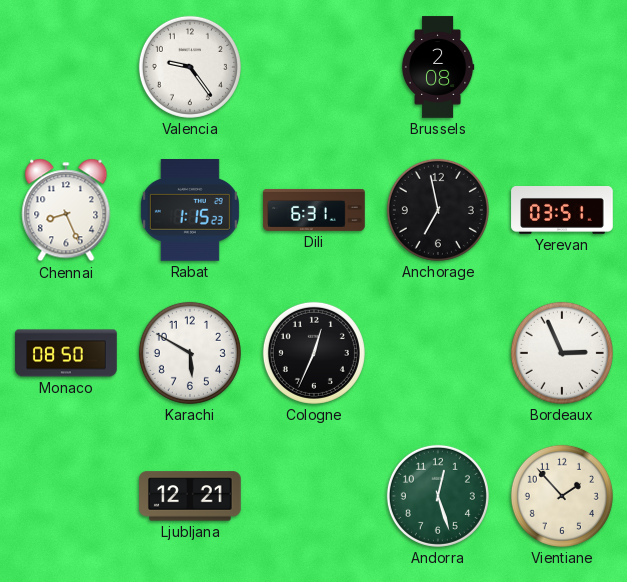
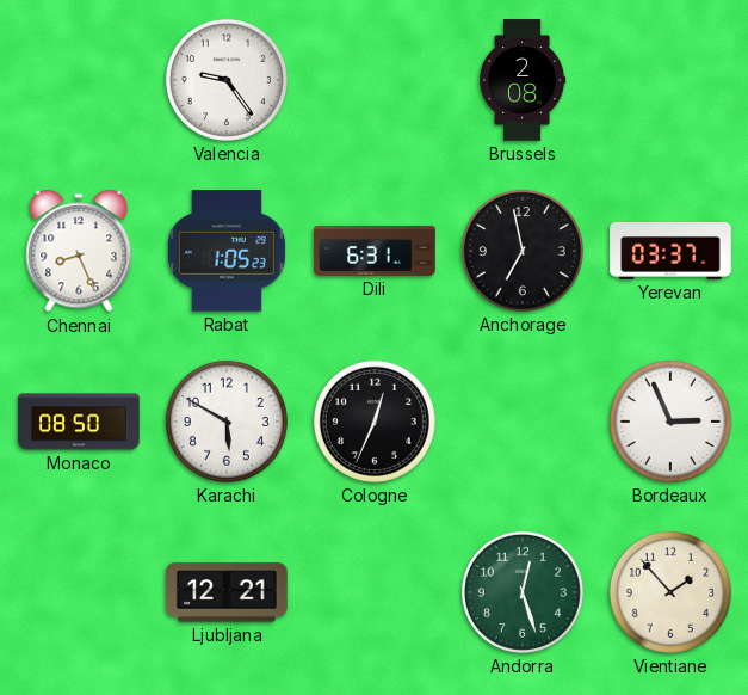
Rabat: 1:15 -> 1:05
Yerevan: 03:51 -> 03:37
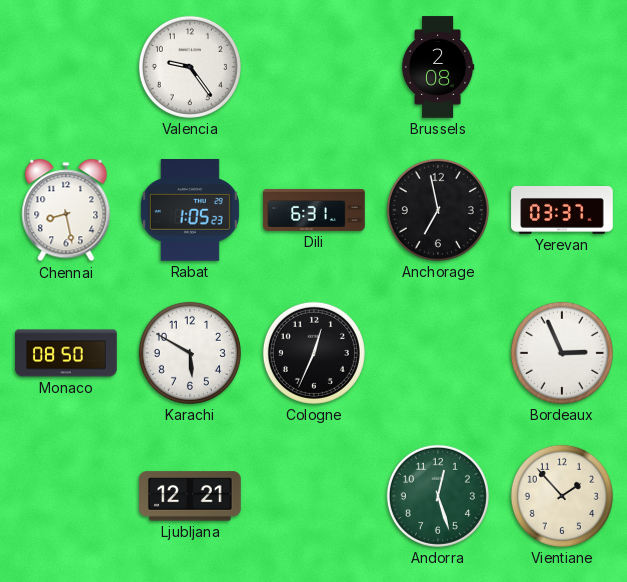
Chennai: 8:26 -> 8:28
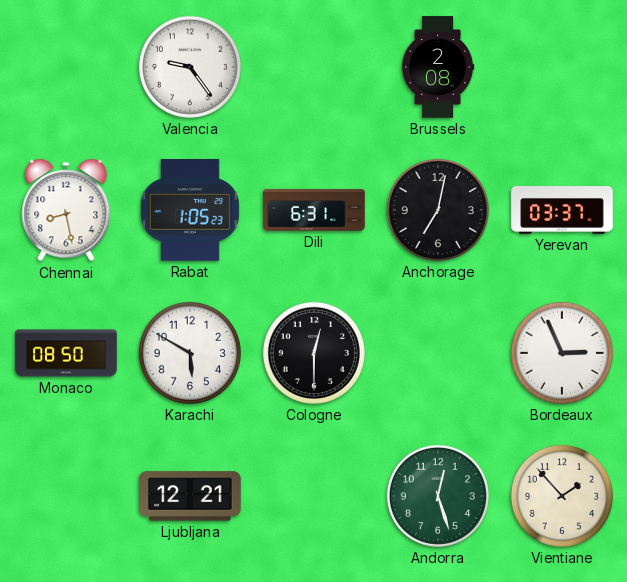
Anchorage: 6:58 -> 7:02
Cologne: 12:34 -> 12:30
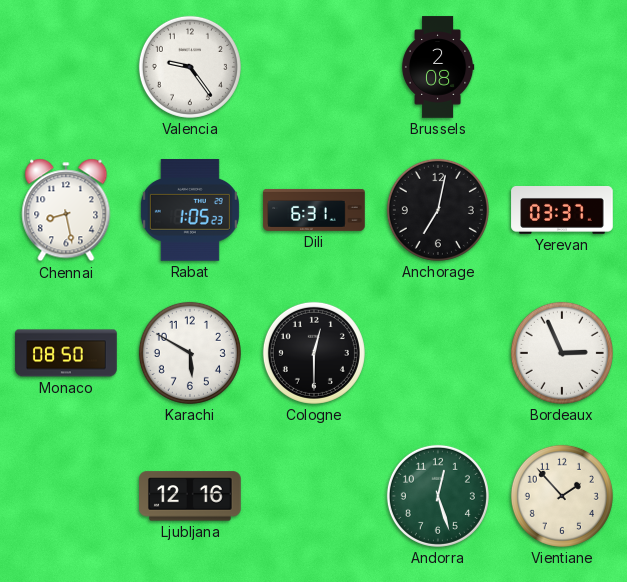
Ljubljana: 12:21 -> 12:16
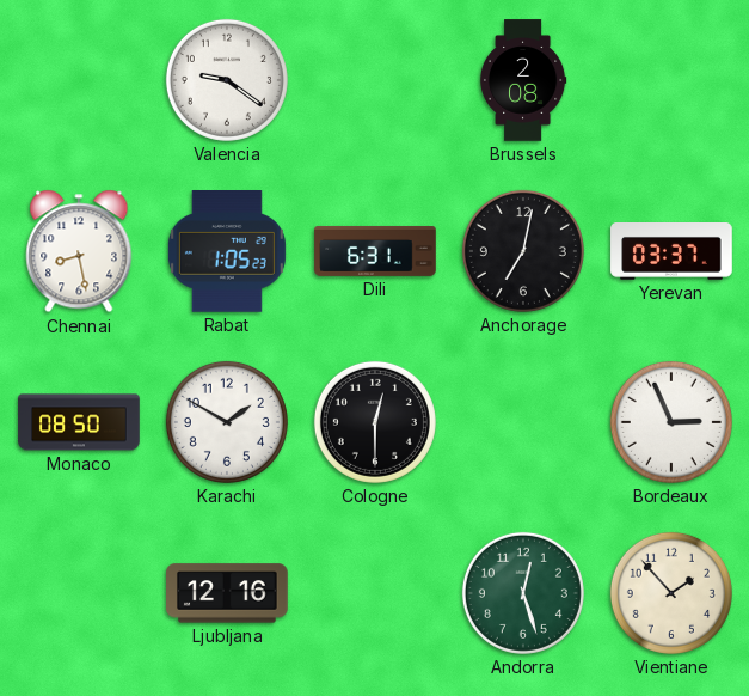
Valencia: 9:24 -> 9:21
Karachi: 5:50 -> 1:50
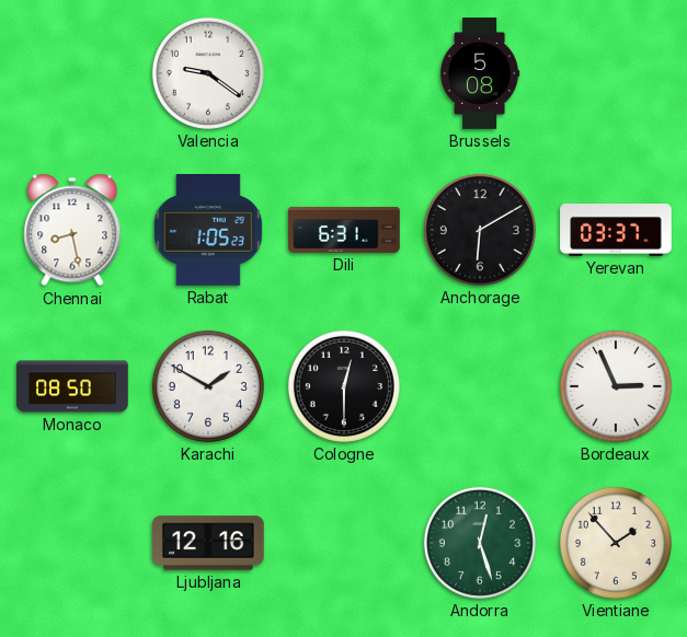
Brussels: 2:08 -> 5:08
Anchorage: 7:02 -> 6:10
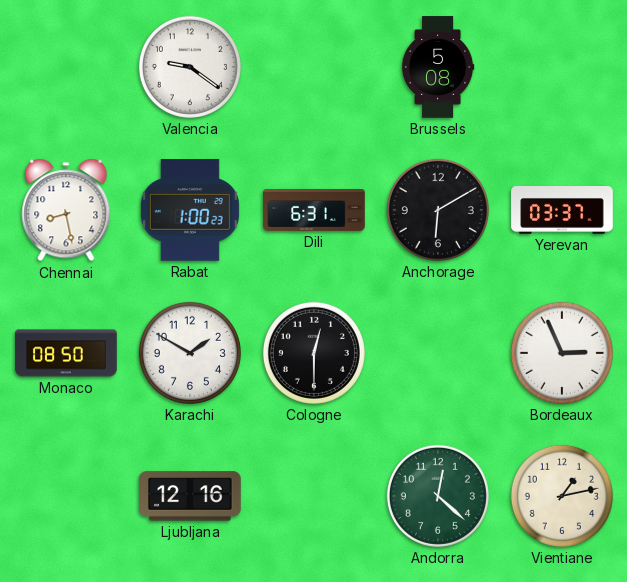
Rabat: 1:05 -> 1:00
Andorra: 12:27 -> 12:22
Vientiane: 1:53 -> 1:13
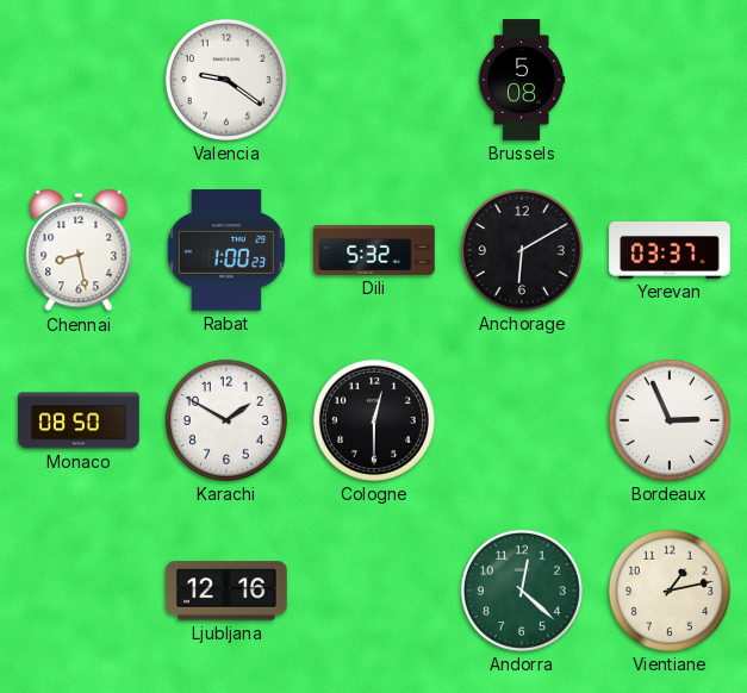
Dili: 6:31 -> 5:32
